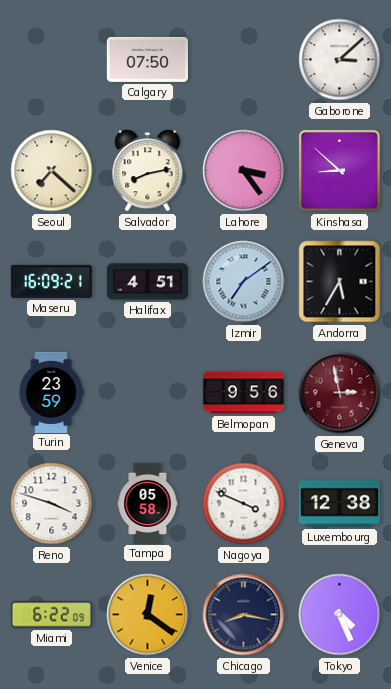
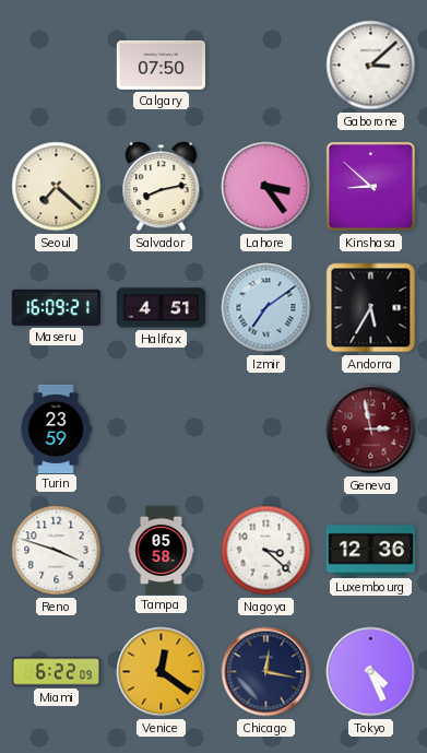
Belmopan: 9:56 -> none
Nagoya: 3:49 -> 3:22
Luxembourg: 12:38 -> 12:36
Chicago: 8:17 -> 12:17
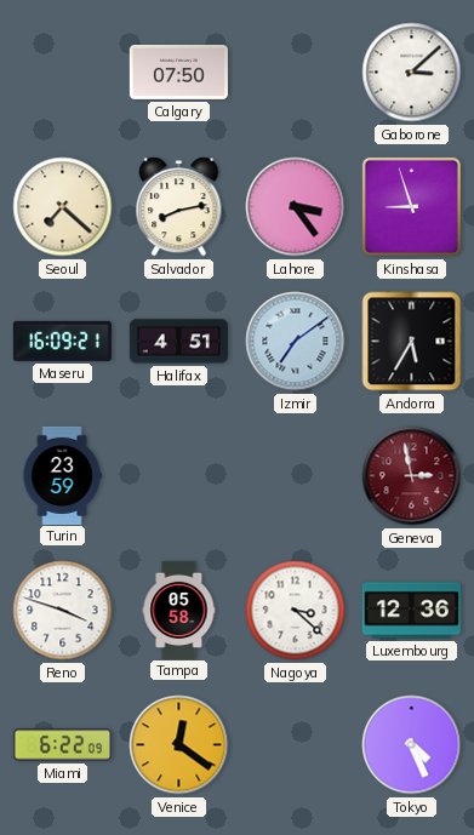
Kinshasa: 8:52 -> 8:57
Chicago: 12:17 -> none
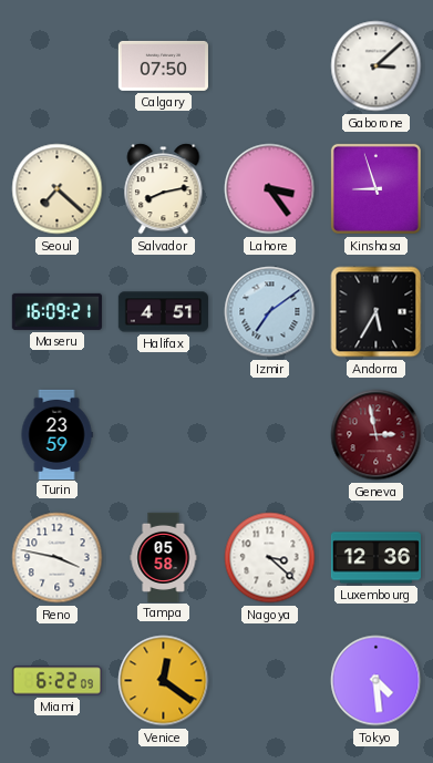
Reno: 3:48 -> 3:47
Tokyo: 4:26 -> 4:29
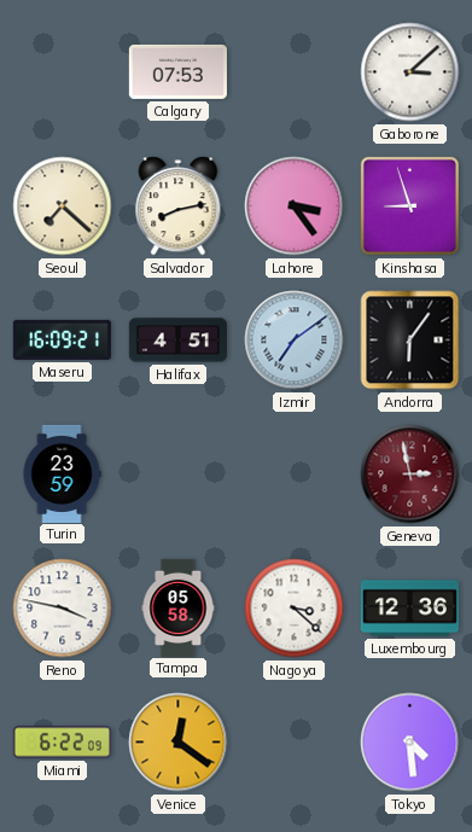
Calgary: 07:50 -> 07:53
Andorra: 5:35 -> 6:06
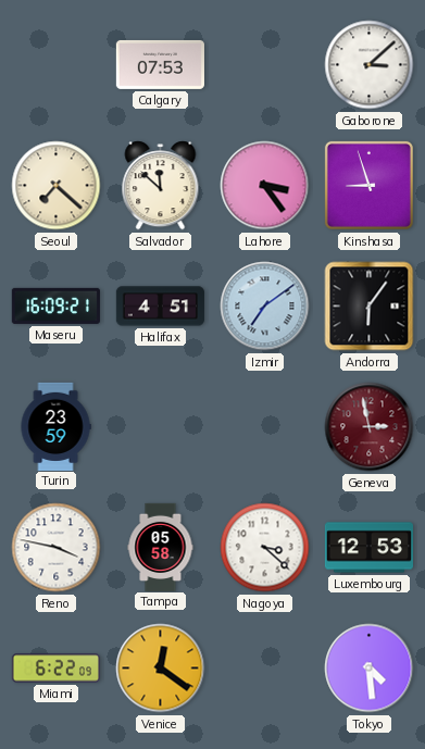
Salvador: 8:13 -> 11:52
Luxembourg: 12:36 -> 12:53
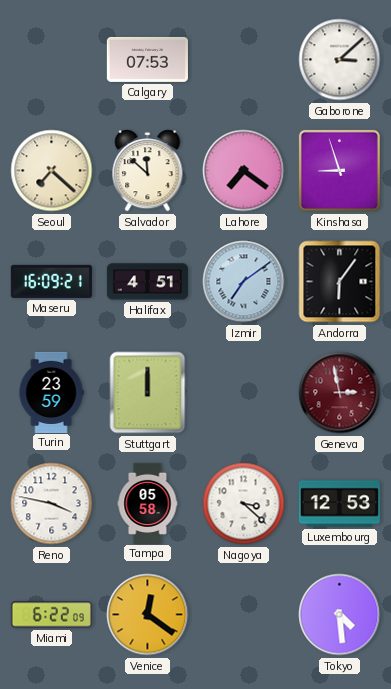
Lahore: 3:24 -> 7:21
Stuttgart: none -> 12:00
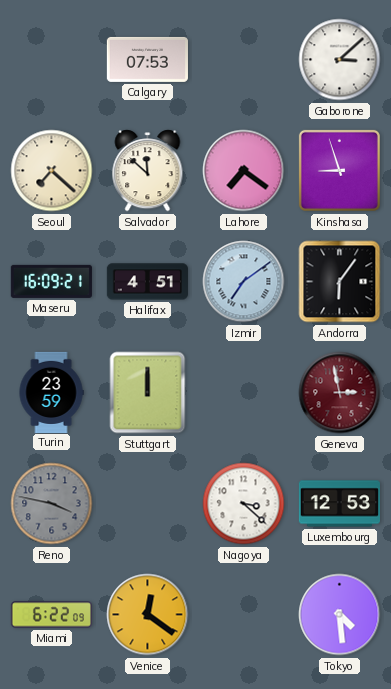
Reno dial: white -> grey
Tampa: 05:58 -> none
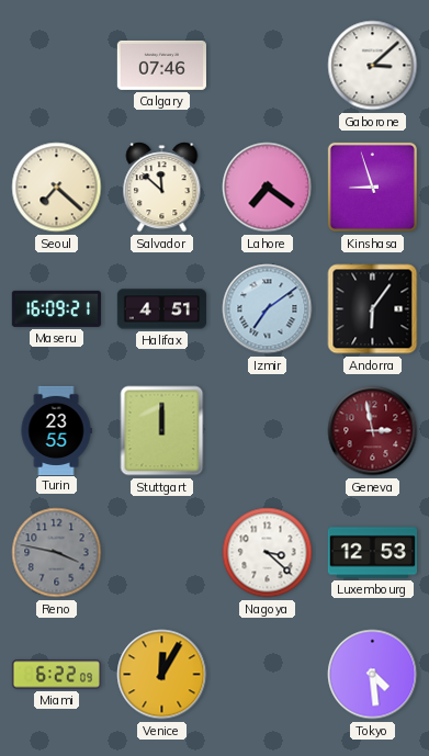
Calgary: 07:53 -> 07:46
Turin: 23:59 -> 23:55
Venice: 12:21 -> 12:05
